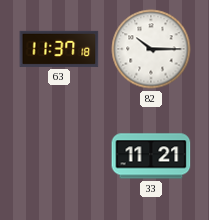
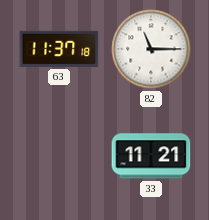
82: 10:15 -> 11:15
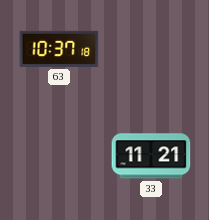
63: 11:37 -> 10:37
82: 11:15 -> none
